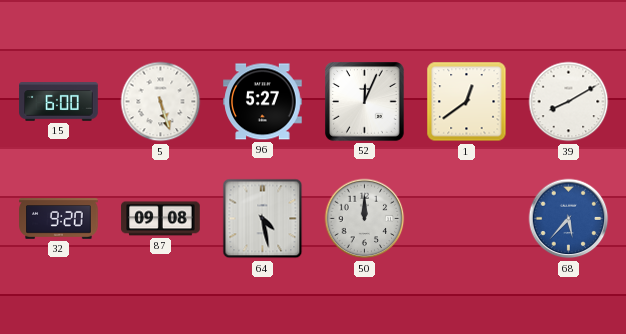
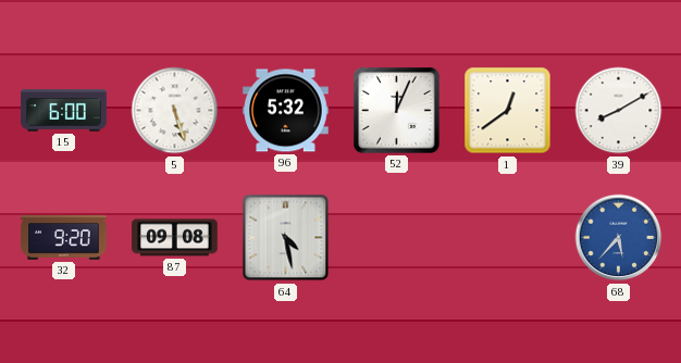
96: 5:27 -> 5:32
50: 12:00 -> none
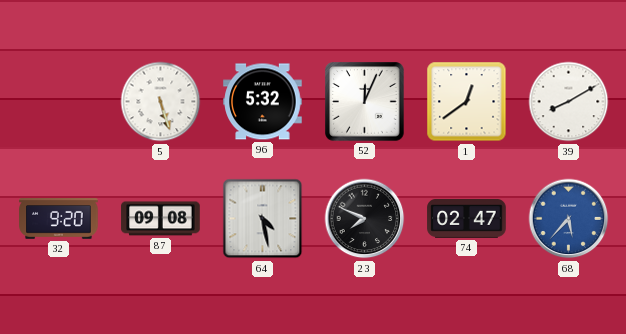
15: 6:00 -> none
23: none -> 7:49
74: none -> 02:47
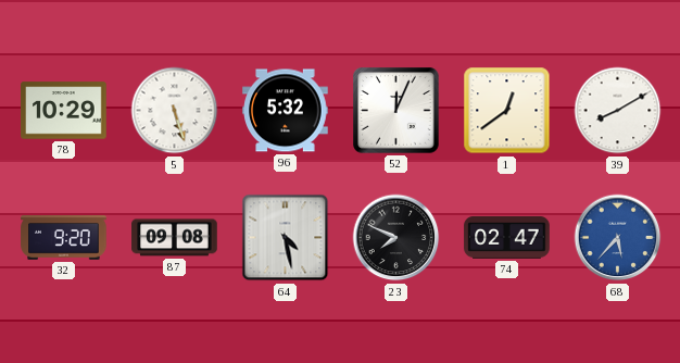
78: none -> 10:29
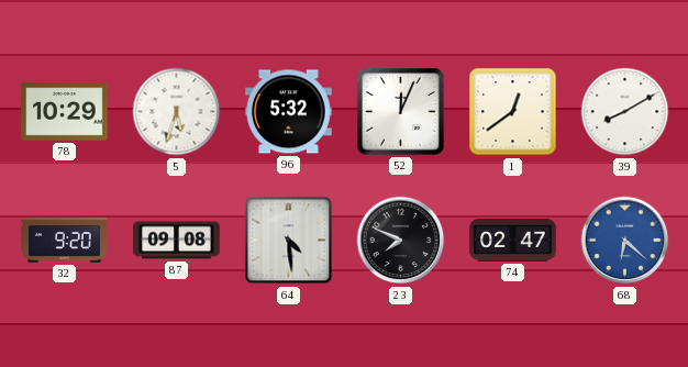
5: 5:27 -> 5:33
64: 4:28 -> 4:29
68: 5:37 -> 6:22
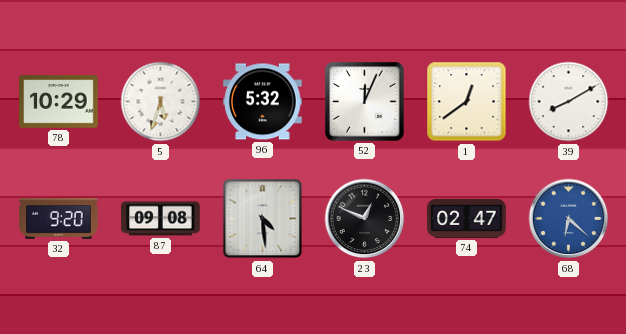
23: 7:49 -> 12:49
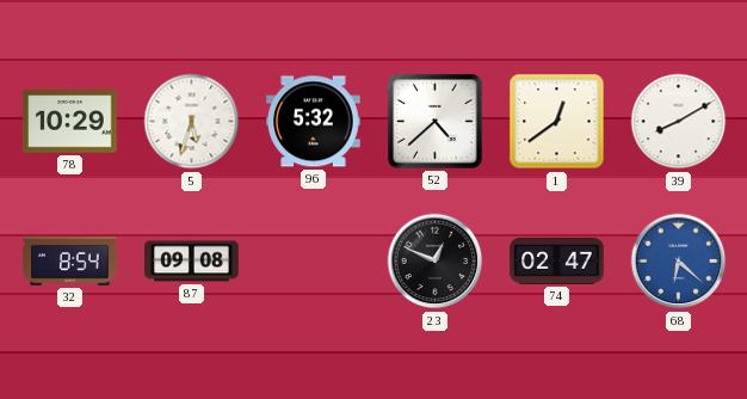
52: 12:04 -> 4:38
32: 9:20 -> 8:54
64: 4:29 -> none
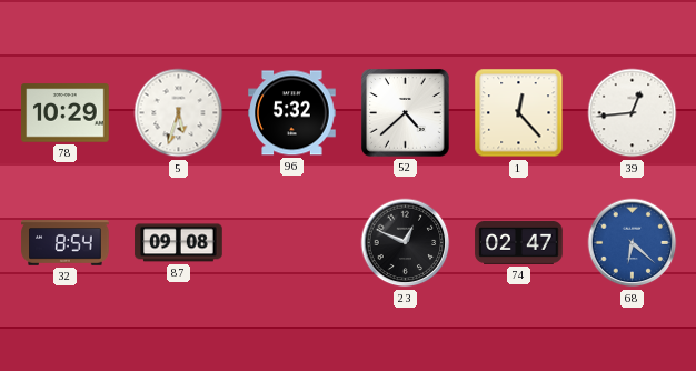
1: 12:39 -> 12:23
39: 8:10 -> 12:44
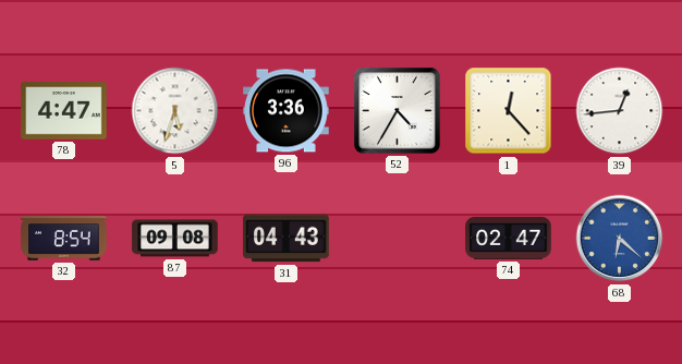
78: 10:29 -> 4:47
96: 5:32 -> 3:36
52: 4:38 -> 4:35
31: none -> 04:43
23: 12:49 -> none
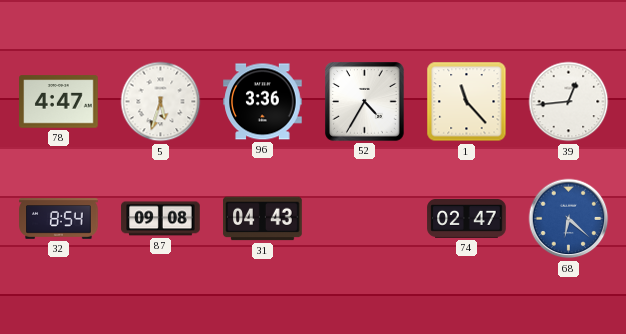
1: 12:23 -> 11:23
